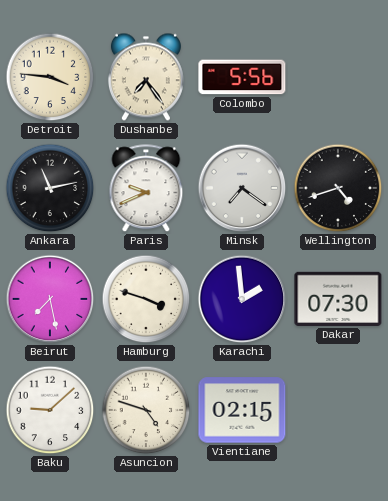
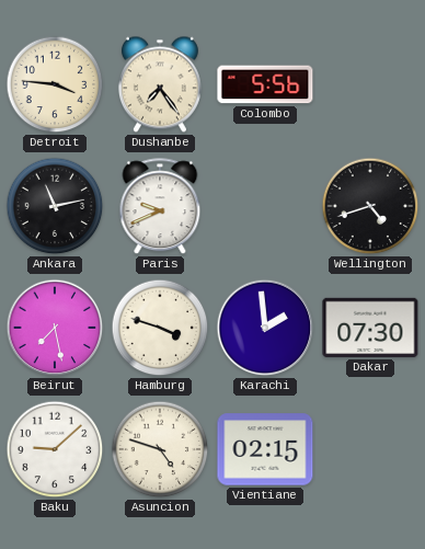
Minsk: 7:21 -> none
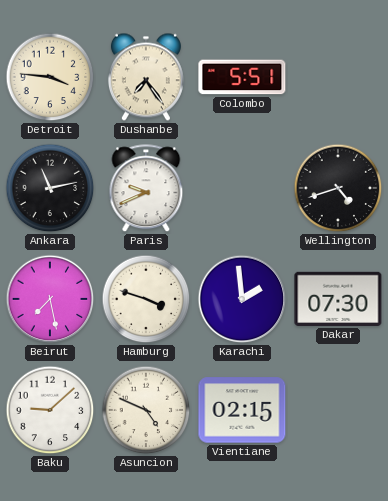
Colombo: 5:56 -> 5:51
Asuncion: 4:48 -> 4:49
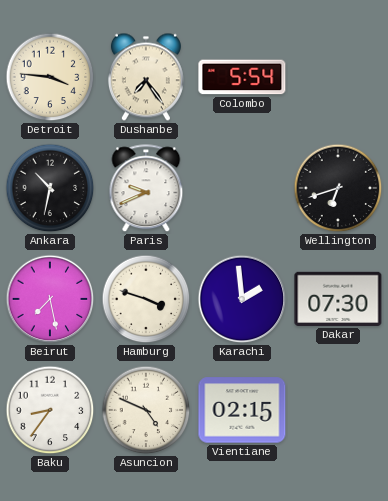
Colombo: 5:51 -> 5:54
Ankara: 11:13 -> 10:32
Wellington: 4:42 -> 6:42
Baku: 9:08 -> 8:36
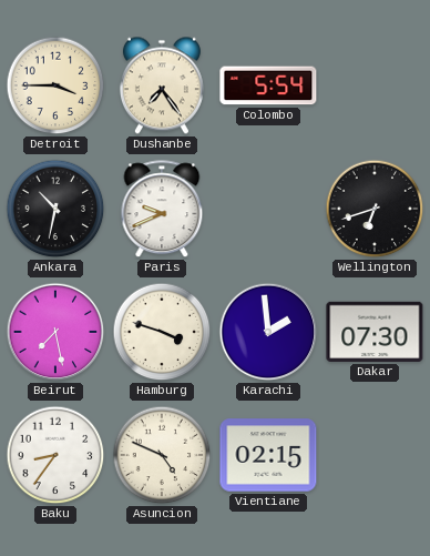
Detroit: 3:46 -> 3:45
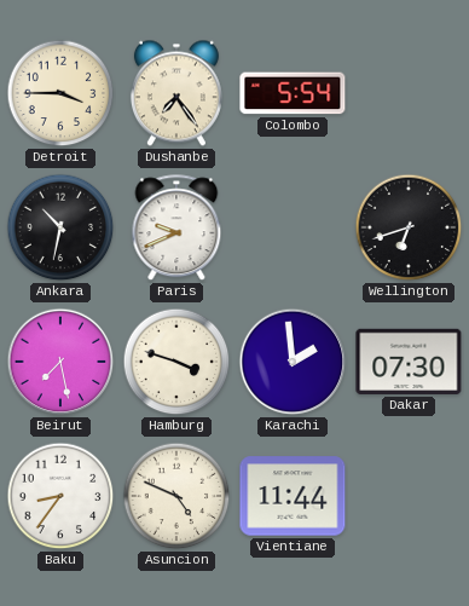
Vientiane: 02:15 -> 11:44
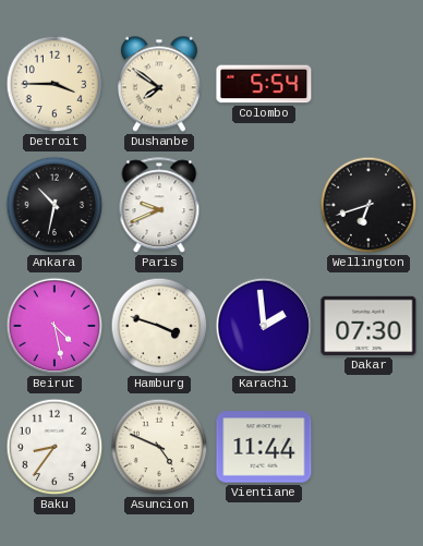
Dushanbe: 7:24 -> 7:51
Beirut: 7:28 -> 4:28
